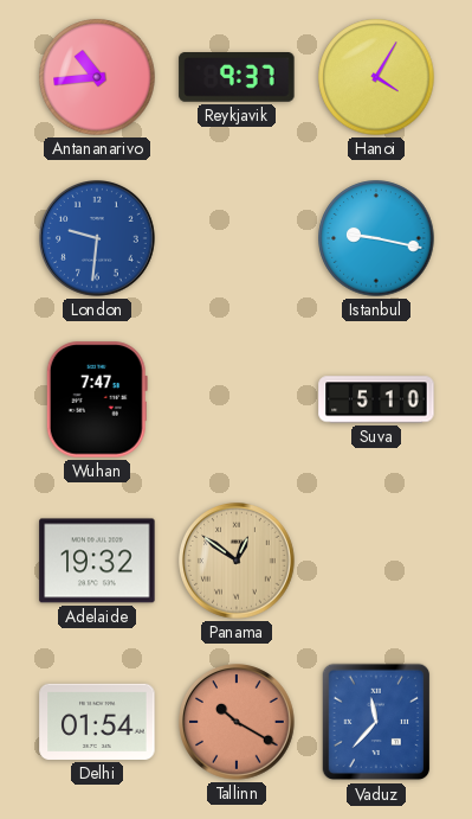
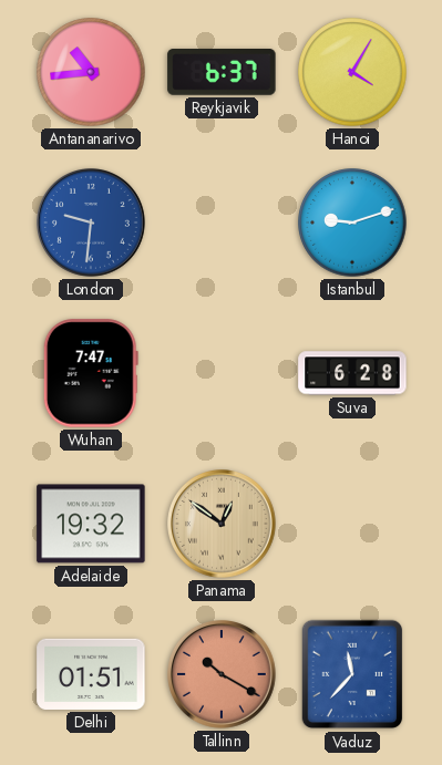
Reykjavik: 9:37 -> 6:37
Istanbul: 9:17 -> 9:12
Suva: 5:10 -> 6:28
Delhi: 01:54 -> 01:51
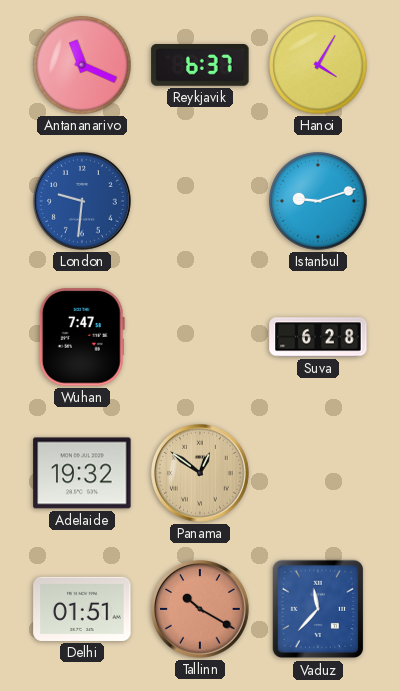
Antananarivo: 10:44 -> 11:19
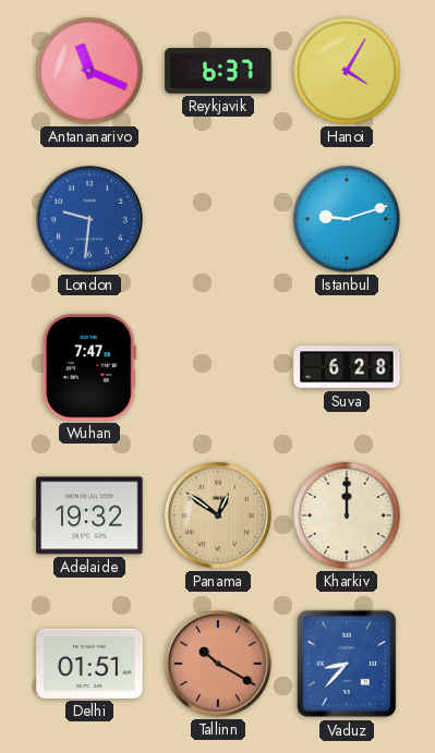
Kharkiv: none -> 12:00
Vaduz: 11:37 -> 8:37
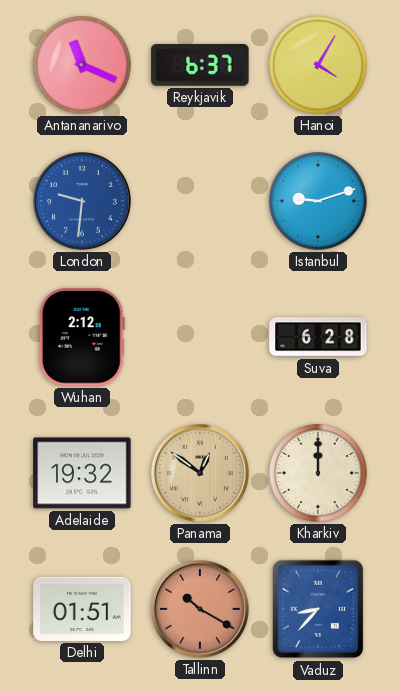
Wuhan: 7:47 -> 2:12
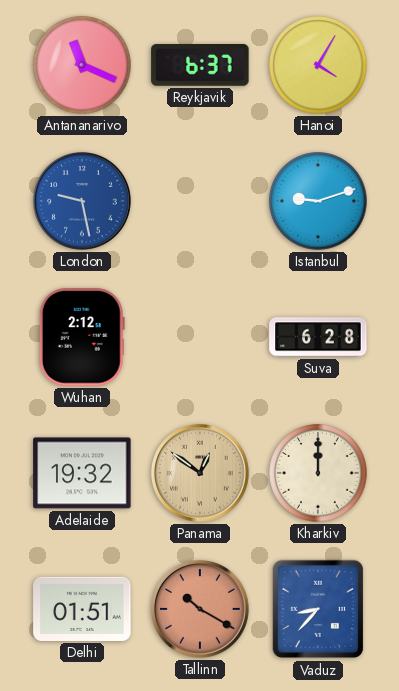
London: 9:31 -> 9:28
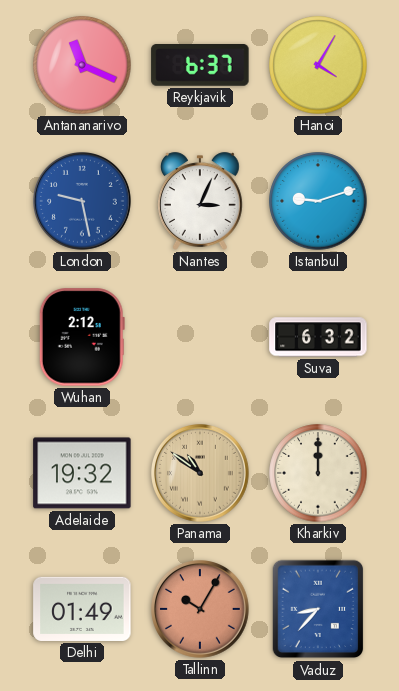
Nantes: none -> 3:04
Suva: 6:28 -> 6:32
Panama: 12:51 -> 10:51
Delhi: 01:51 -> 01:49
Tallinn: 10:20 -> 10:05
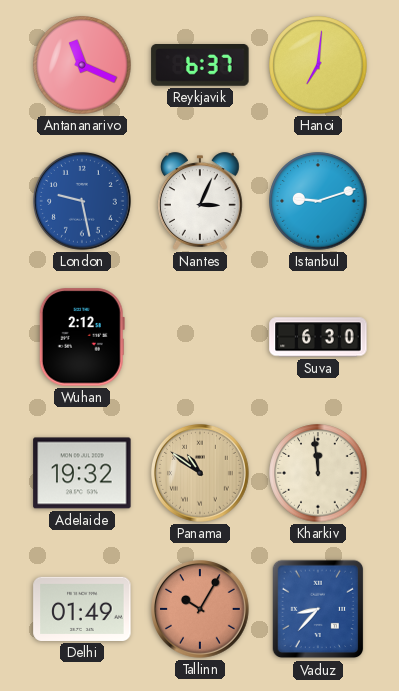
Hanoi: 4:05 -> 7:01
Suva: 6:32 -> 6:30
Kharkiv: 12:00 -> 11:59
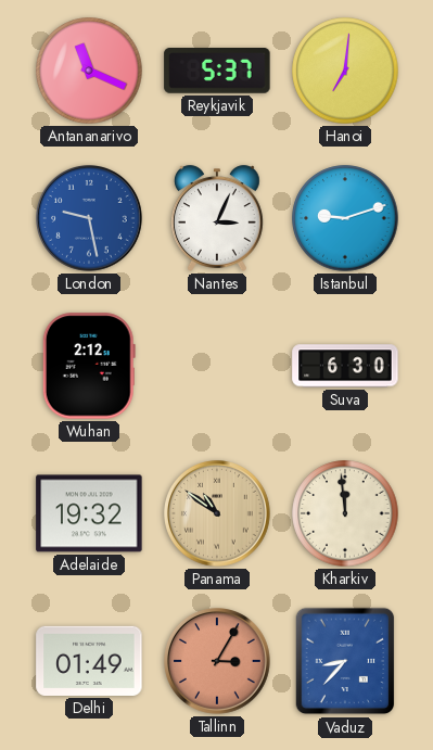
Reykjavik: 6:37 -> 5:37
Tallinn: 10:05 -> 3:05
